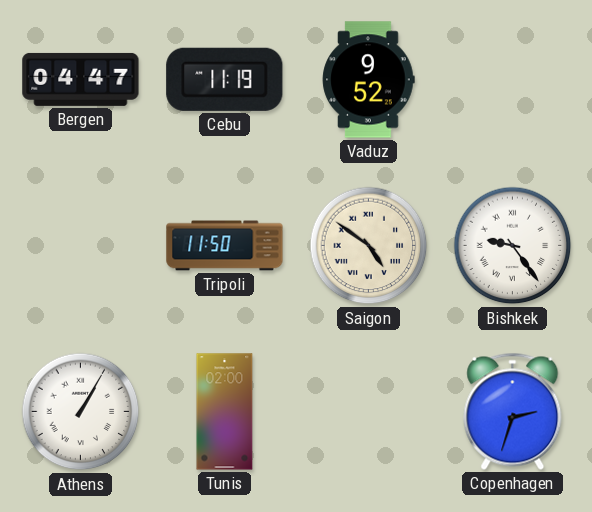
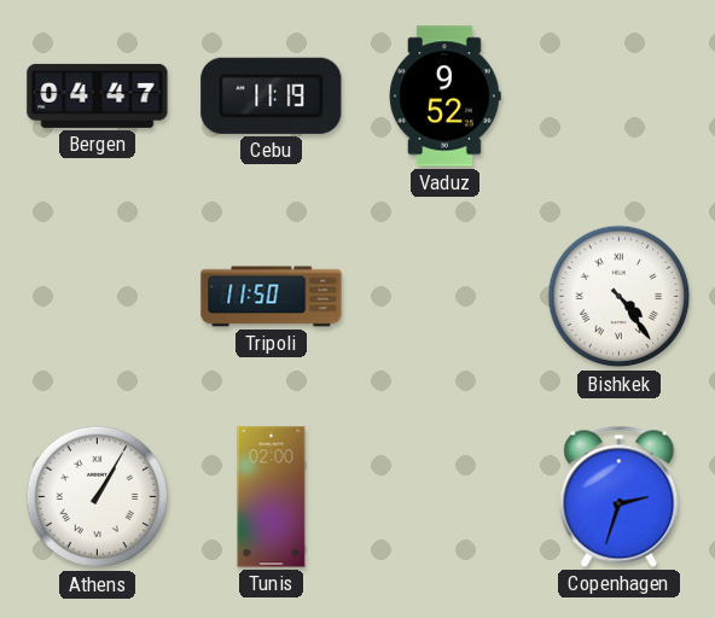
Saigon: 4:51 -> none
Bishkek: 9:24 -> 4:24
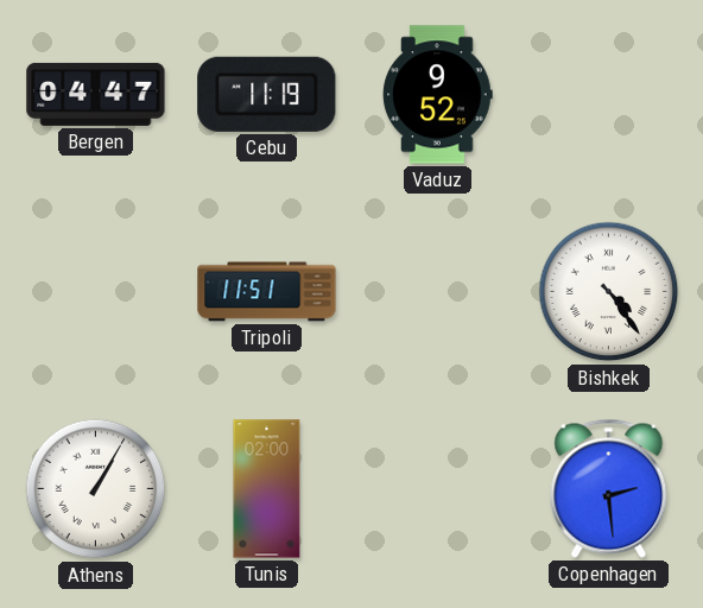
Tripoli: 11:50 -> 11:51
Copenhagen: 2:33 -> 2:29
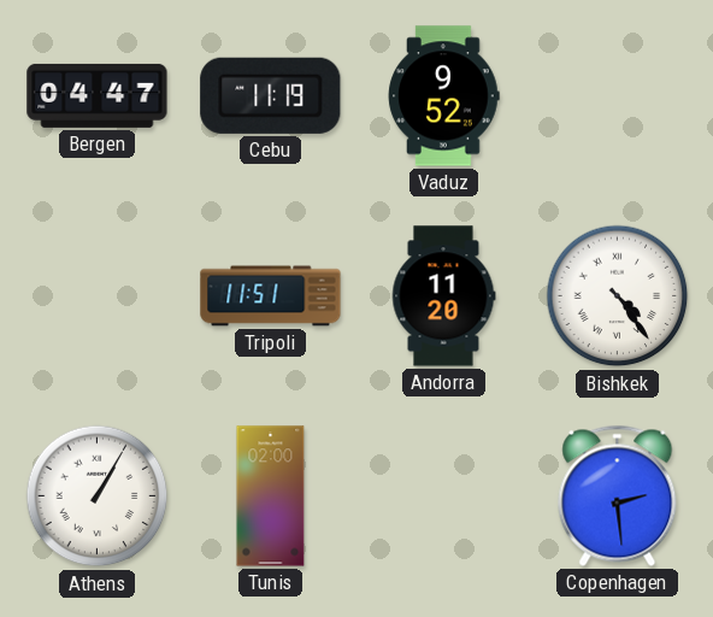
Andorra: none -> 11:20
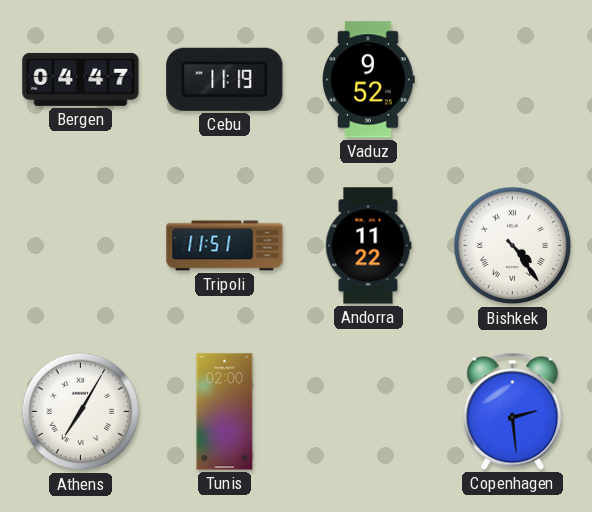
Andorra: 11:20 -> 11:22
Athens: 1:05 -> 7:05
